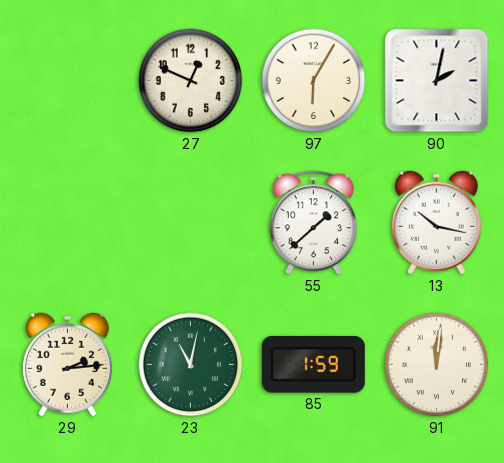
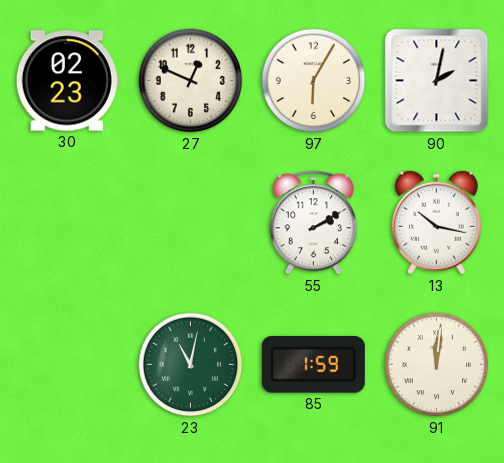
30: none -> 02:23
55: 1:38 -> 2:10
29: 2:14 -> none
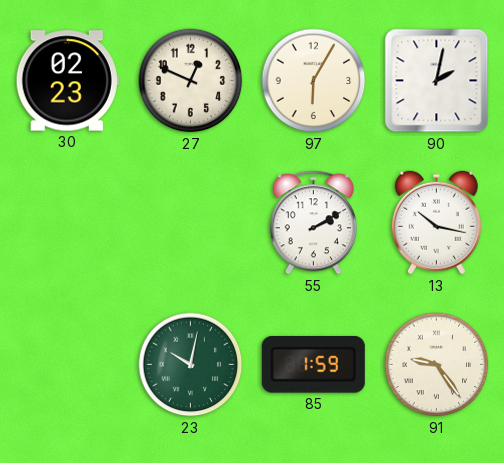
23: 11:02 -> 10:02
91: 12:01 -> 9:24
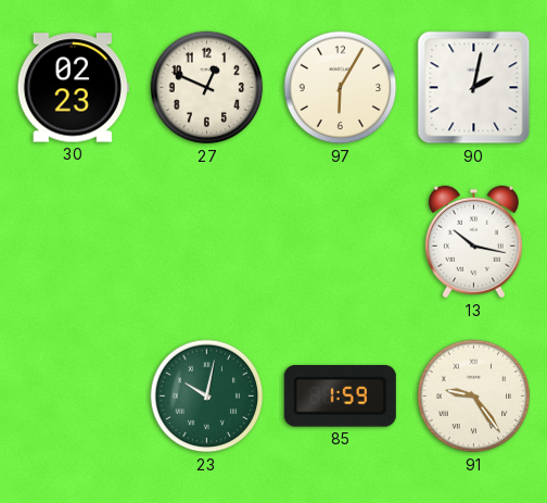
55: 2:10 -> none
